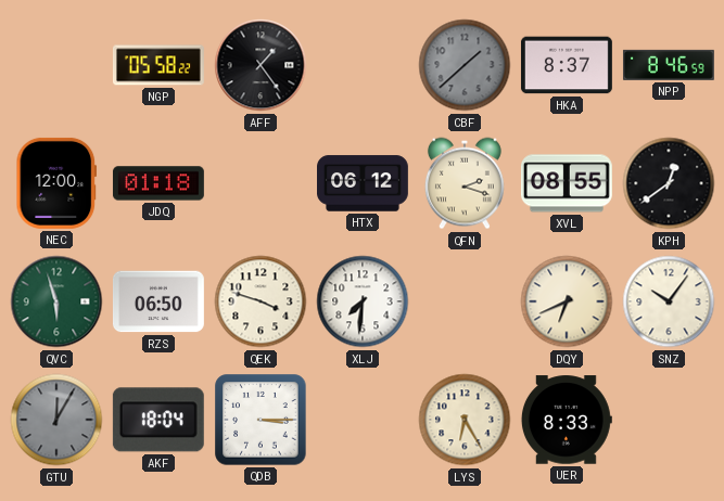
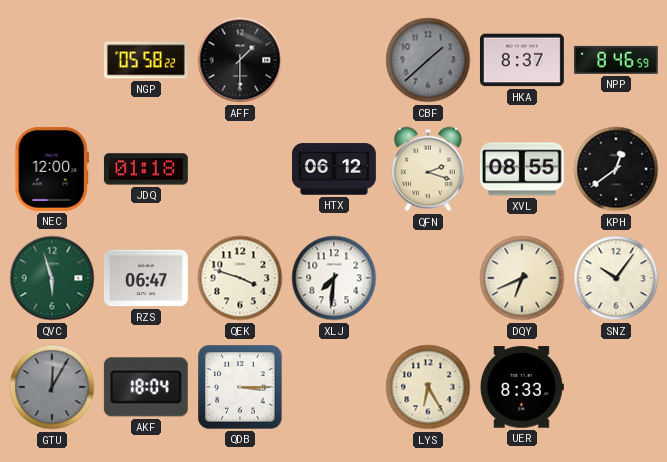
AFF: 1:24 -> 1:30
RZS: 06:50 -> 06:47
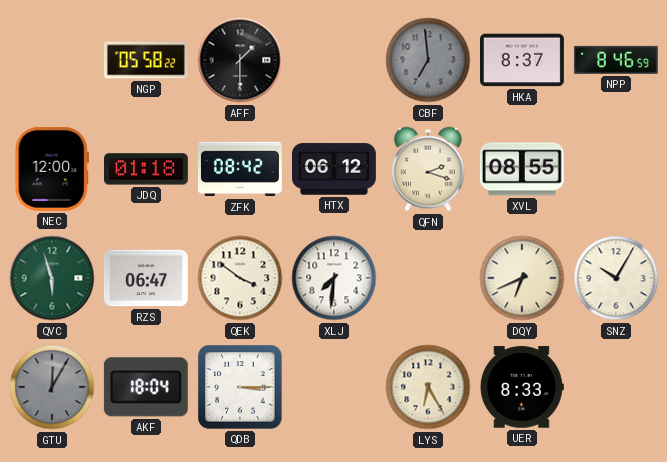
CBF: 1:38 -> 6:59
ZFK: none -> 08:42
KPH: 12:39 -> none
QEK: 3:48 -> 3:51
SNZ: 10:06 -> 10:05
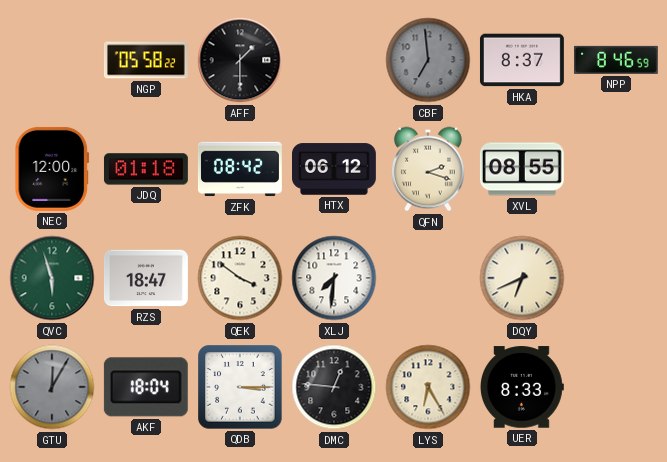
RZS: 06:47 -> 18:47
SNZ: 10:05 -> none
DMC: none -> 12:46
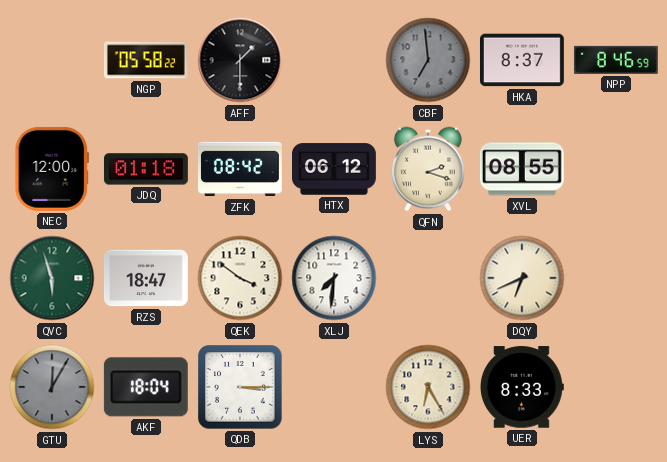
DMC: 12:46 -> none
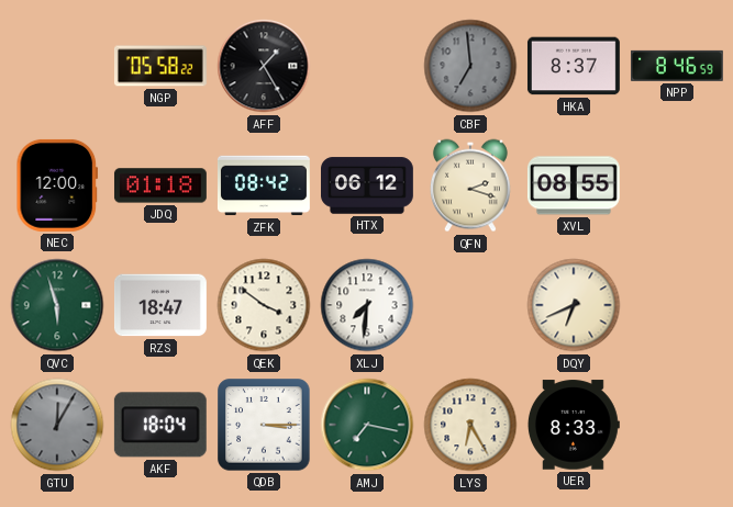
AFF: 1:30 -> 1:25
AMJ: none -> 7:17
